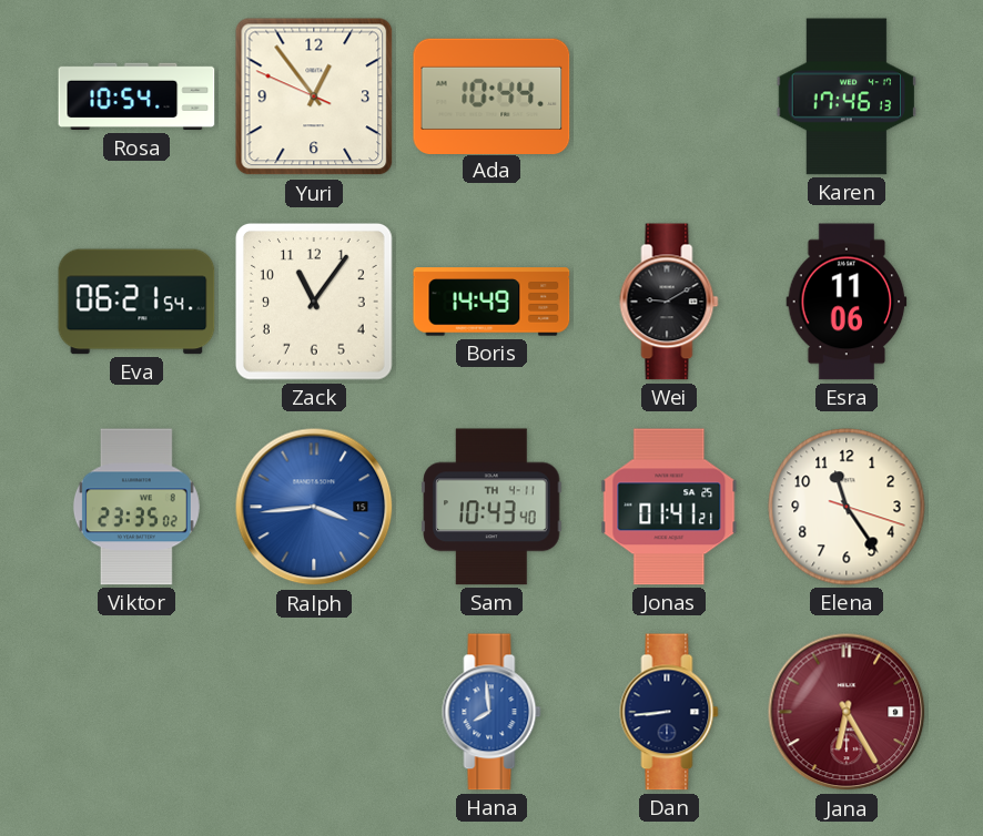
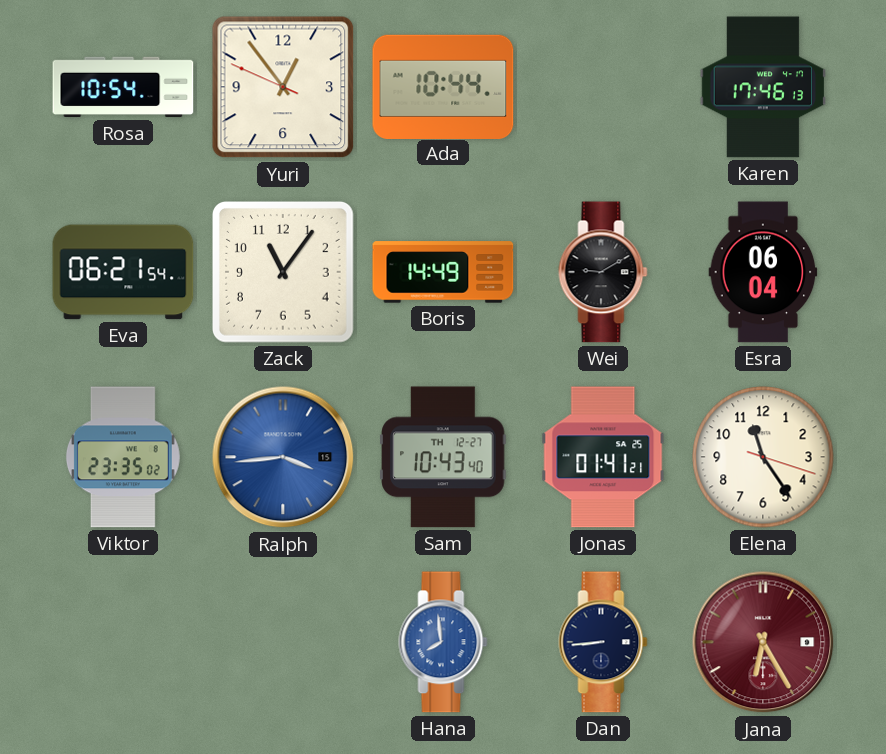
Esra: 11:06 -> 06:04
Sam date: TH 4-11 -> TH 12-27
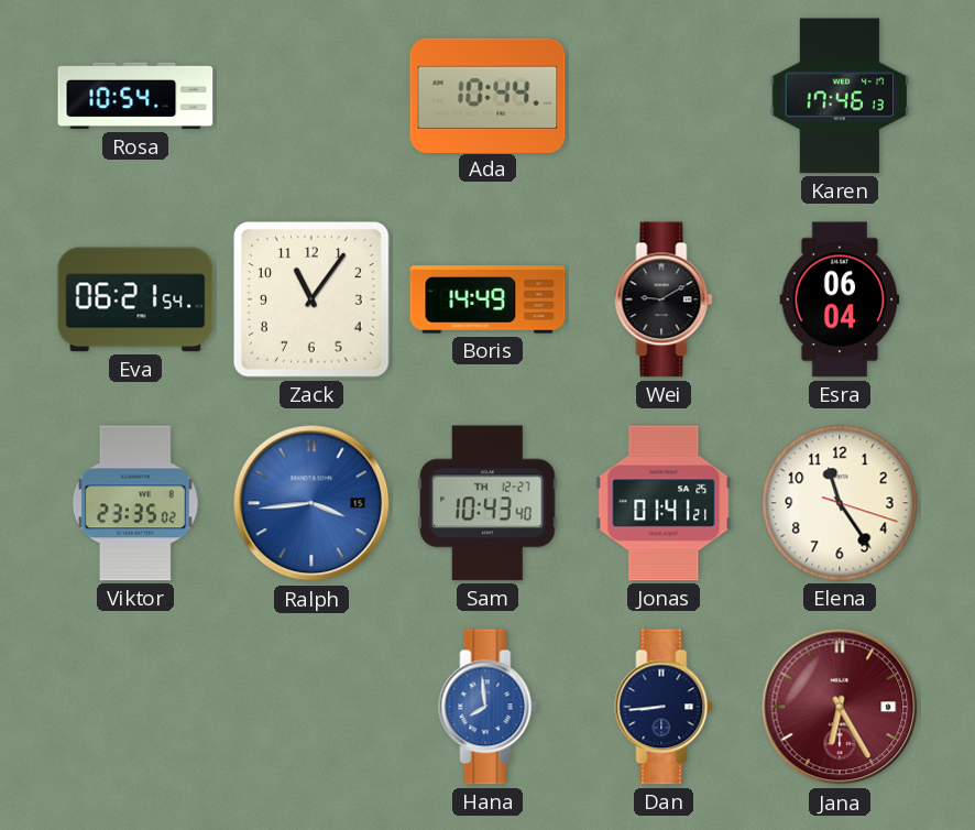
Yuri: 12:53 -> none
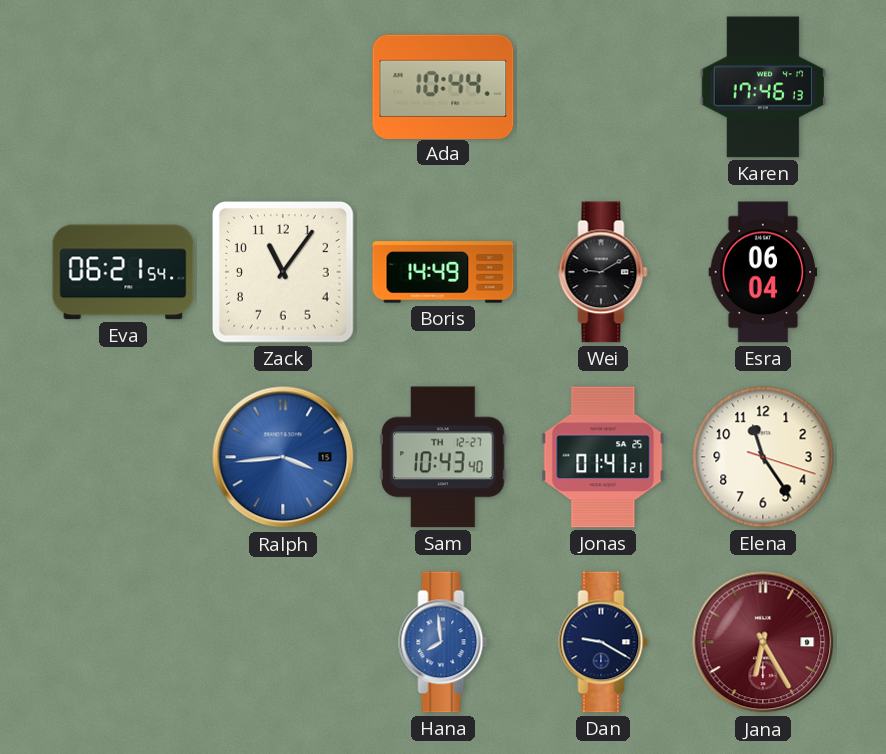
Rosa: 10:54 -> none
Viktor: 23:35 -> none
Dan: 8:44 -> 9:20
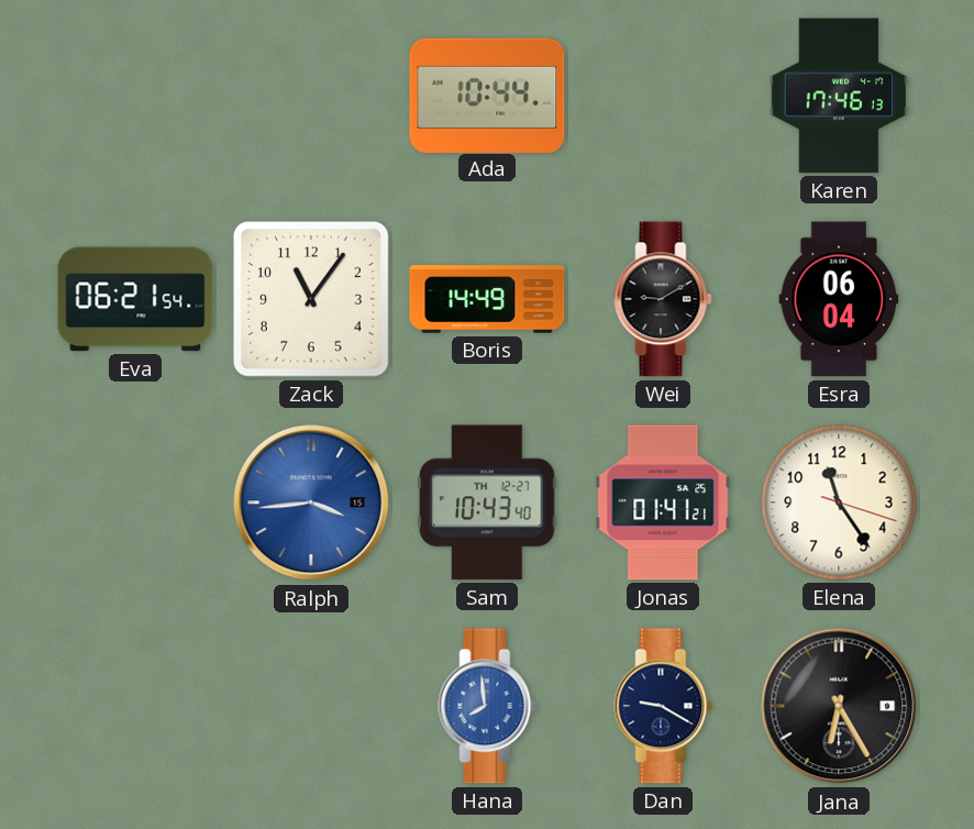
Jana dial: burgundy -> black
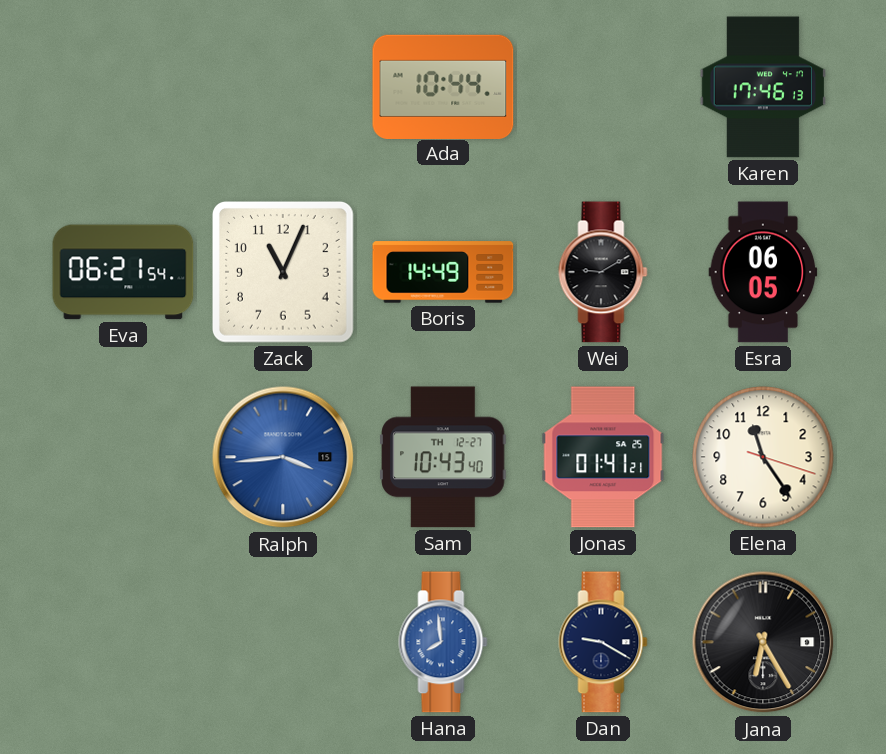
Zack: 11:06 -> 11:04
Esra: 06:04 -> 06:05
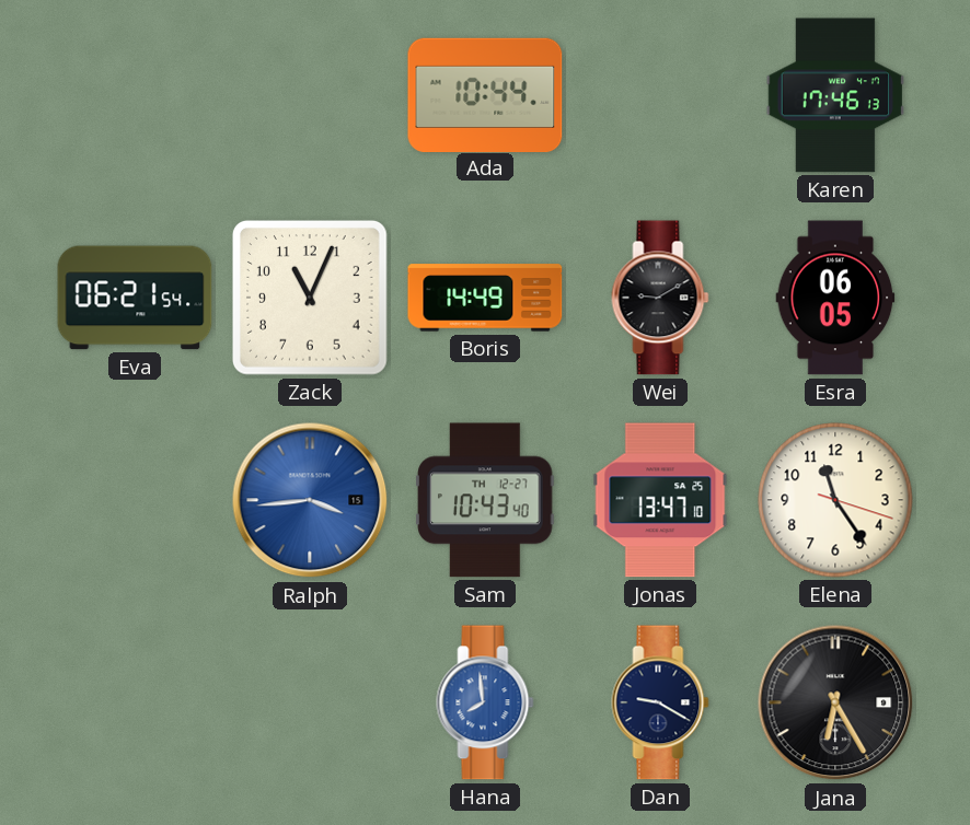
Jonas: 01:41 -> 13:47
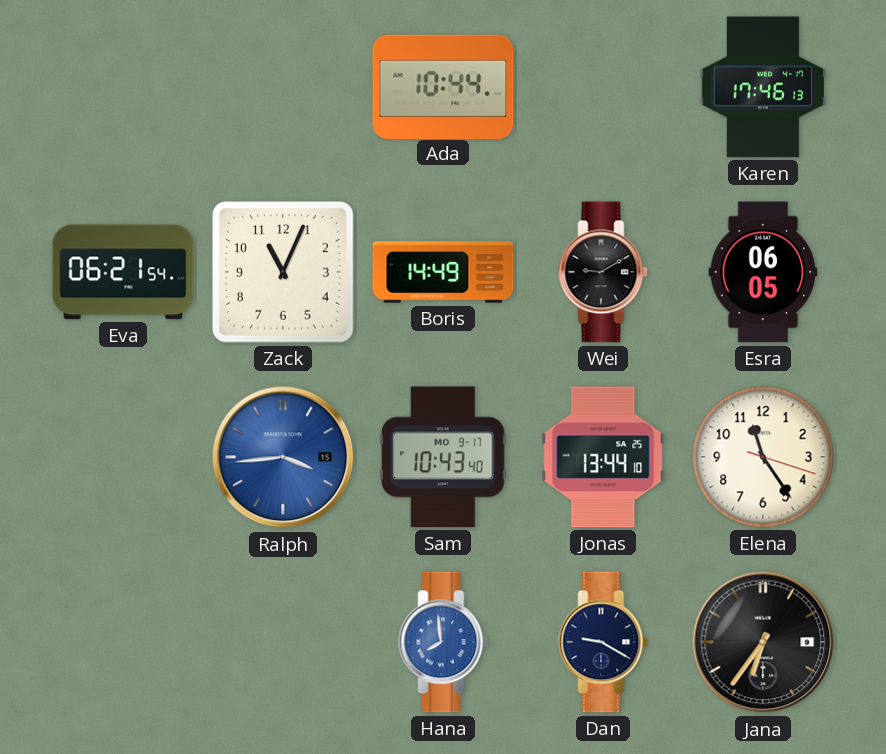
Sam date: TH 12-27 -> MO 9-17
Jonas: 13:47 -> 13:44
Jana: 6:25 -> 6:36
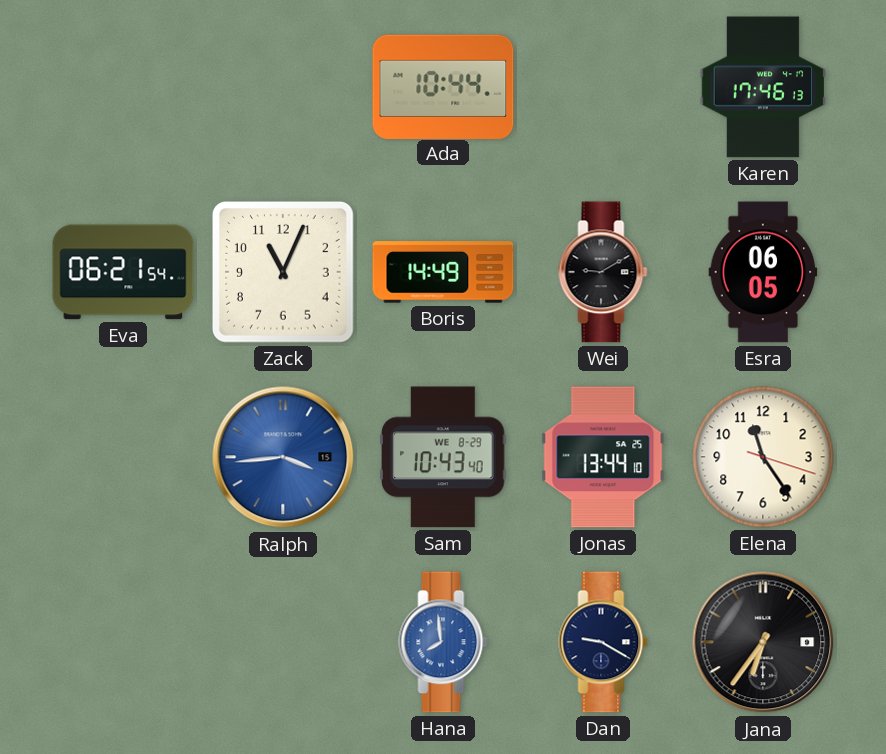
Sam date: MO 9-17 -> WE 8-29
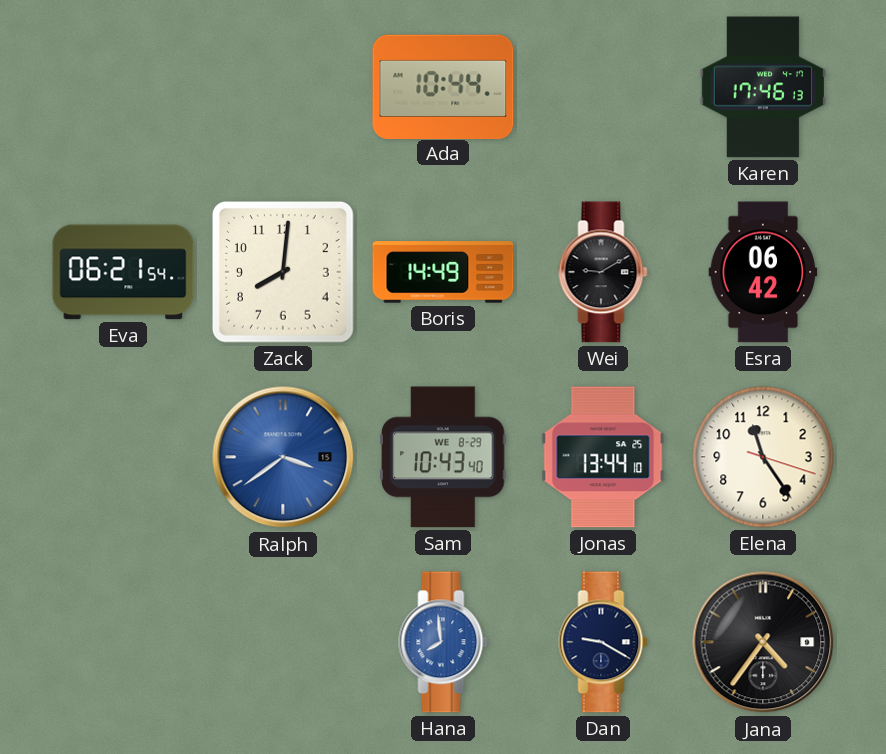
Zack: 11:04 -> 8:01
Esra: 06:05 -> 06:42
Ralph: 3:44 -> 3:39
Jana: 6:36 -> 4:36
